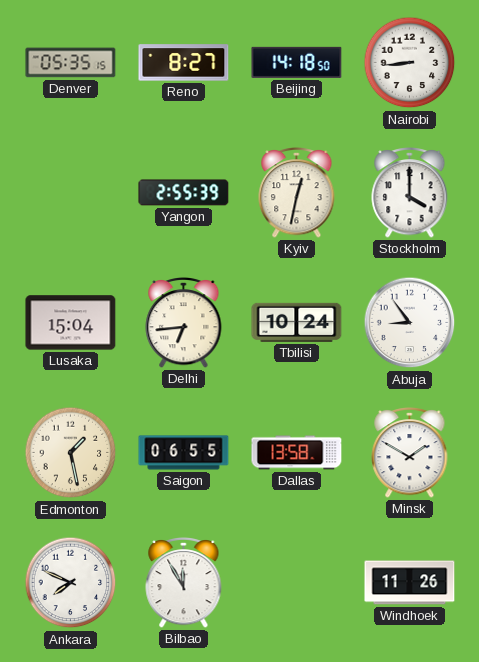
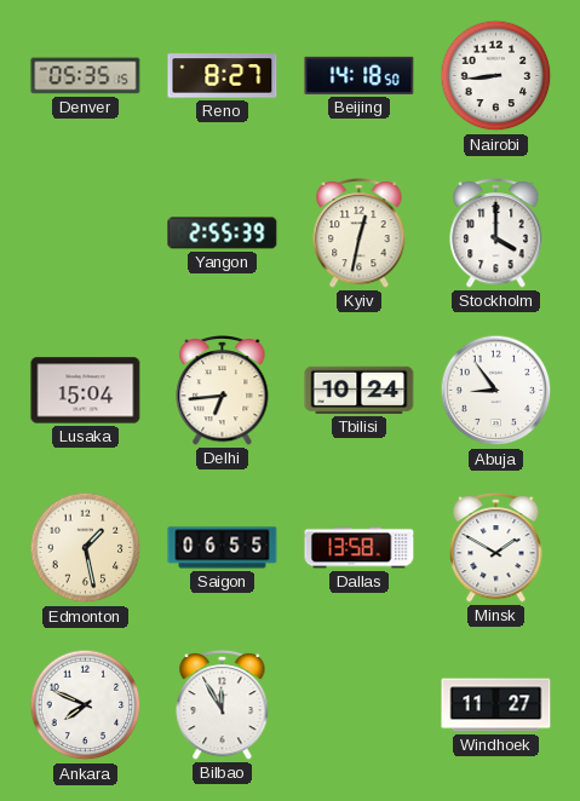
Windhoek: 11:26 -> 11:27
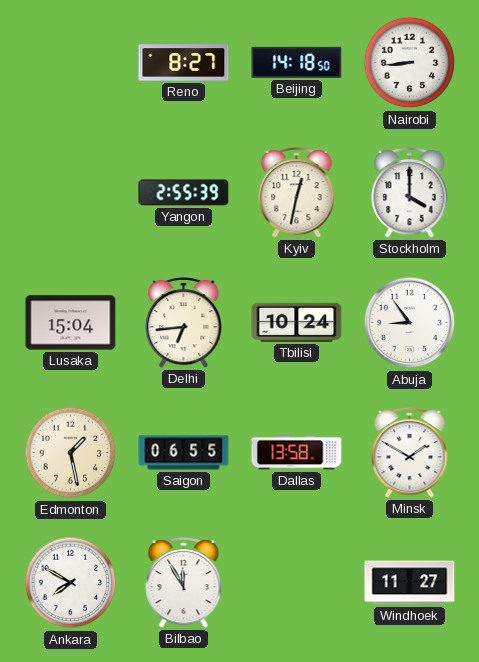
Denver: 05:35 -> none
Ankara: 7:49 -> 7:50
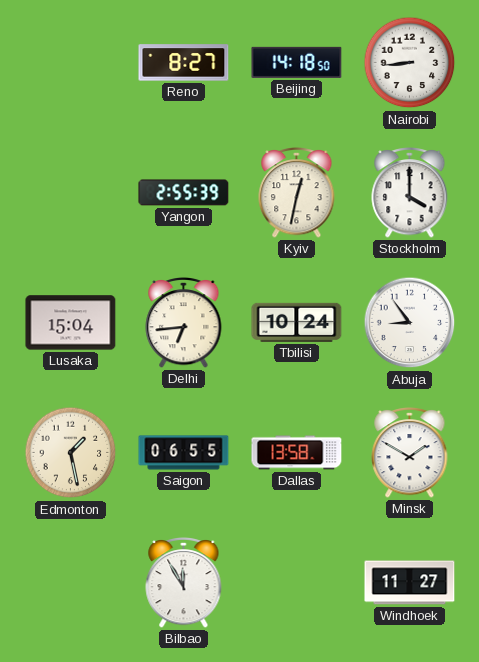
Ankara: 7:50 -> none
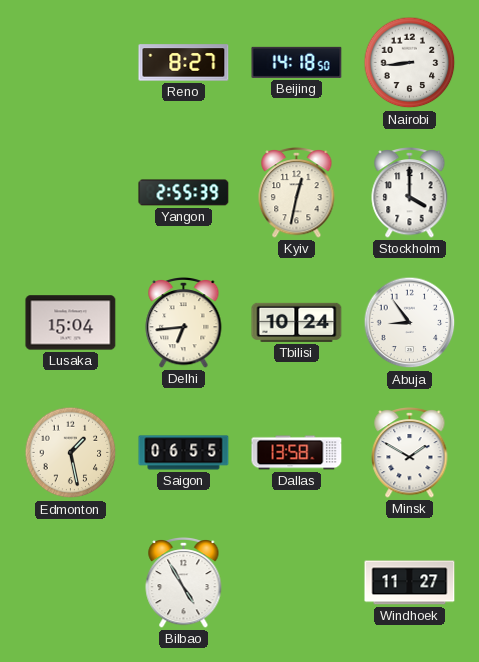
Bilbao: 11:55 -> 4:55
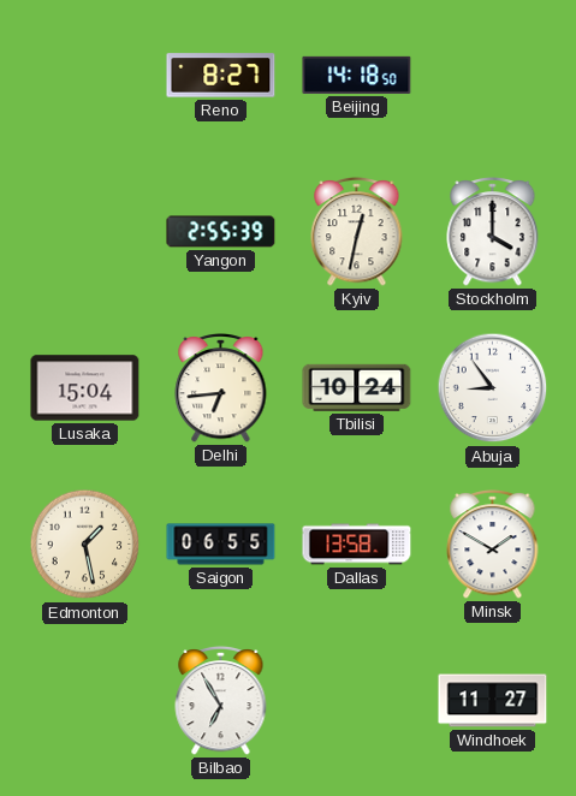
Nairobi: 8:44 -> none
Bilbao: 4:55 -> 6:55
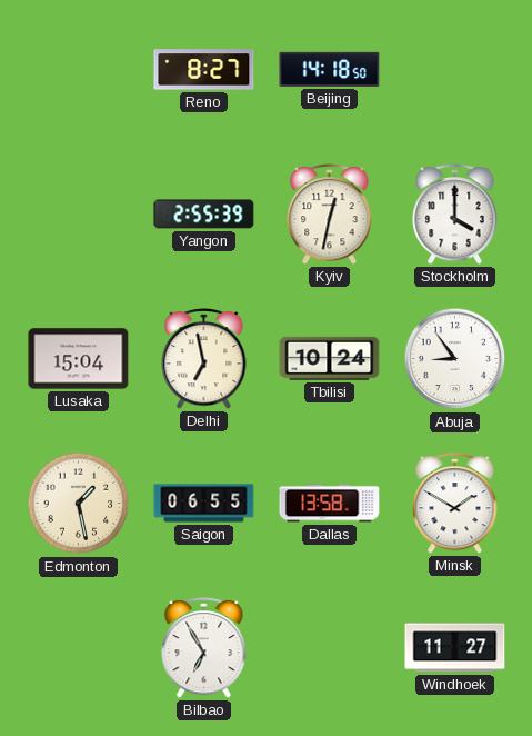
Delhi: 6:44 -> 6:58
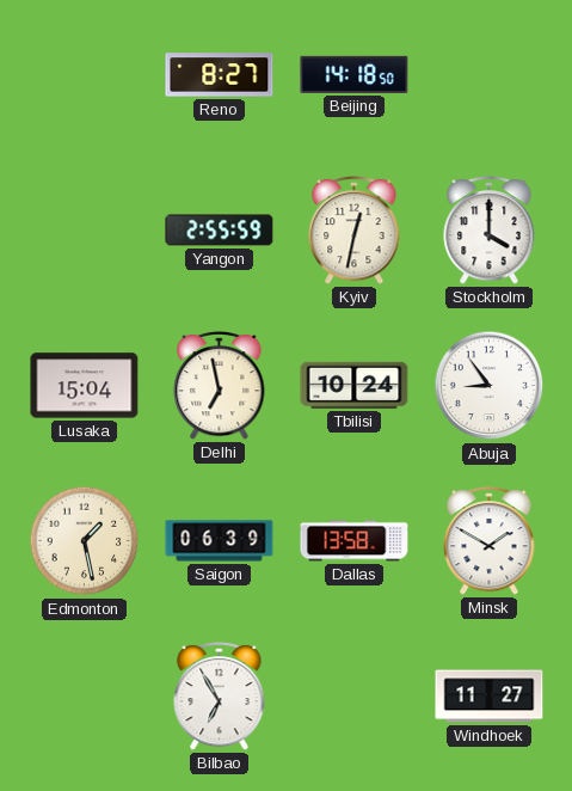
Yangon: 2:55:39 -> 2:55:59
Saigon: 06:55 -> 06:39
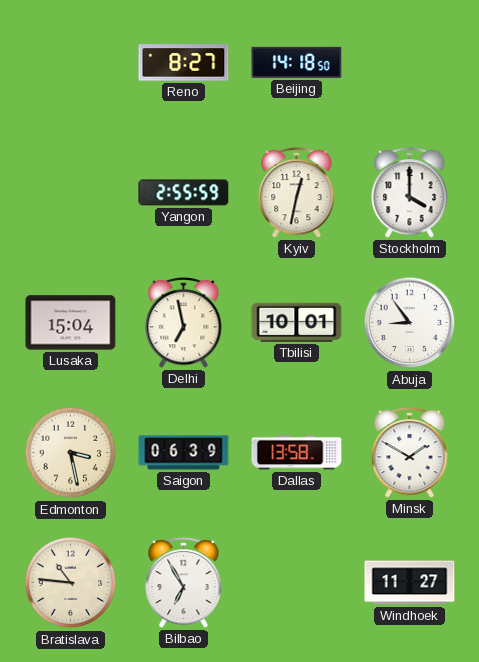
Tbilisi: 10:24 -> 10:01
Edmonton: 1:28 -> 3:28
Bratislava: none -> 10:46
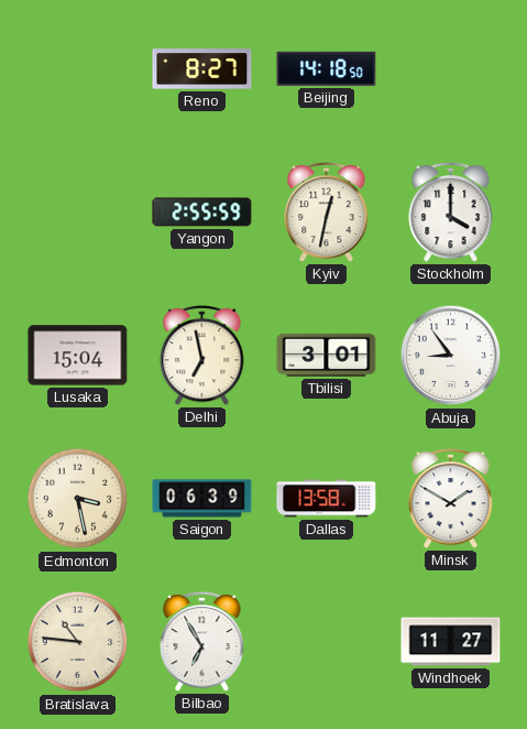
Tbilisi: 10:01 -> 3:01
